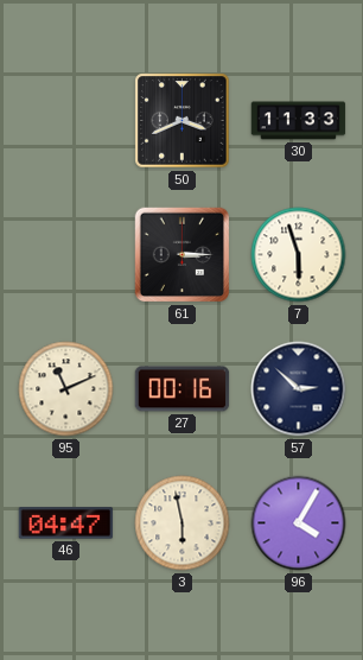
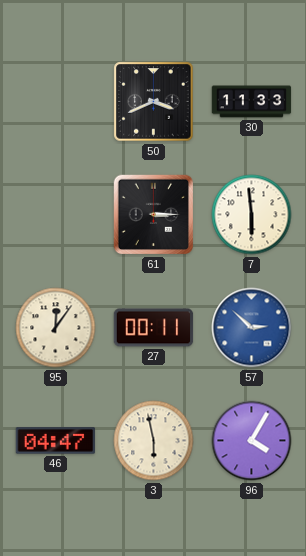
7: 5:57 -> 5:59
95: 11:11 -> 12:06
27: 00:16 -> 00:11
57 dial: navy -> blue
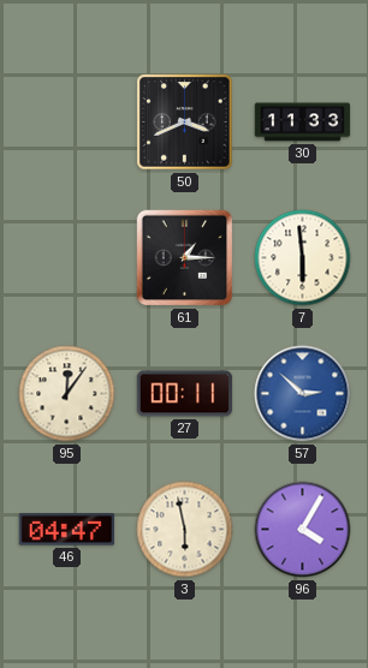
61: 3:15 -> 1:15
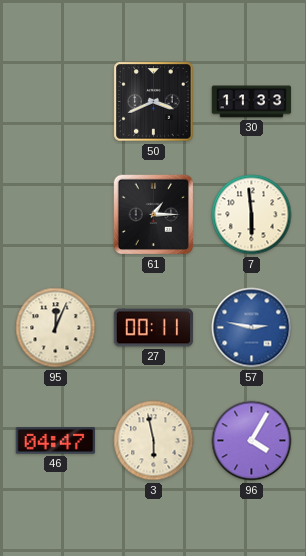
95: 12:06 -> 12:04
57: 2:52 -> 2:47
